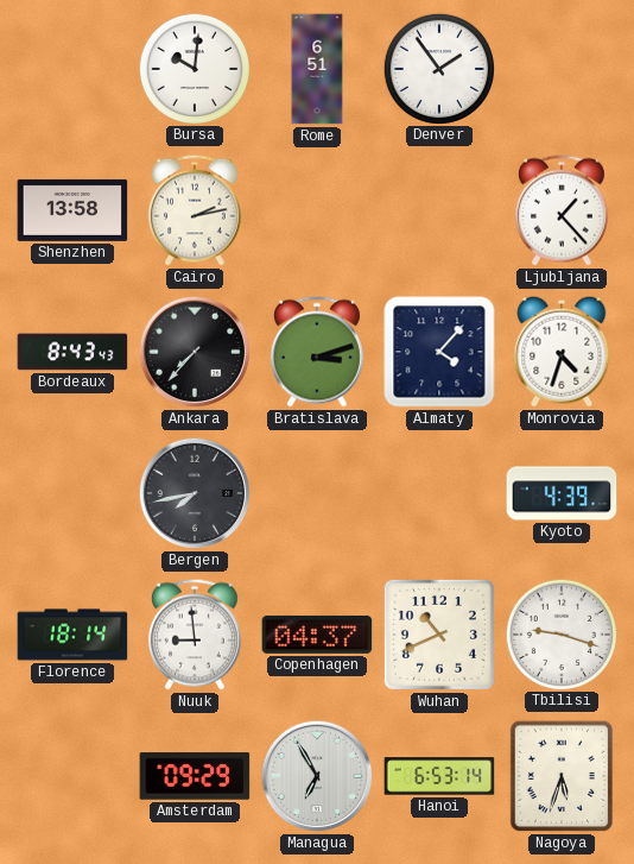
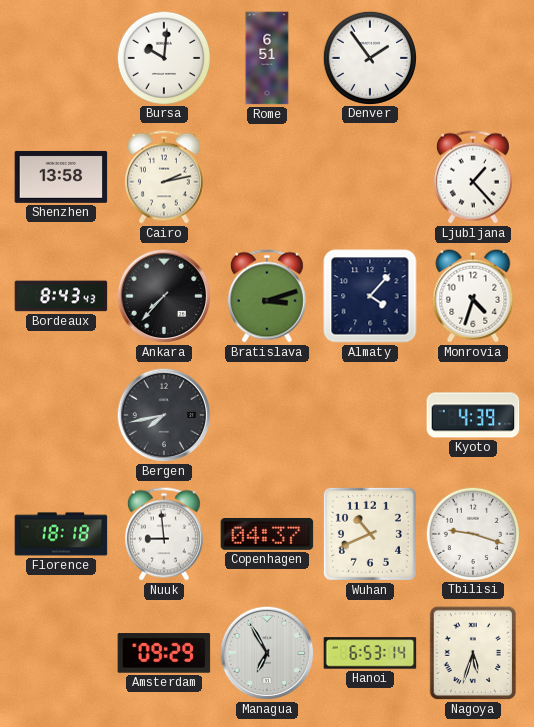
Florence: 18:14 -> 18:18
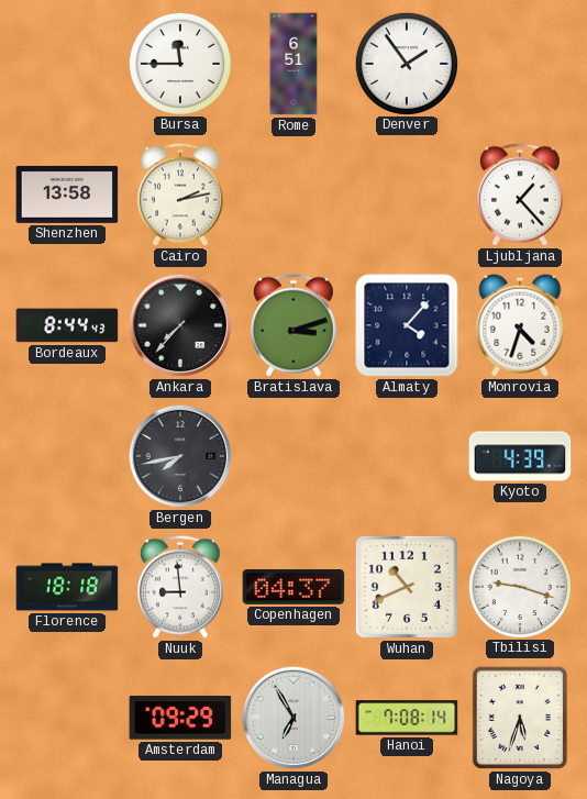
Bursa: 10:01 -> 11:45
Bordeaux: 8:43 -> 8:44
Hanoi: 6:53 -> 7:08
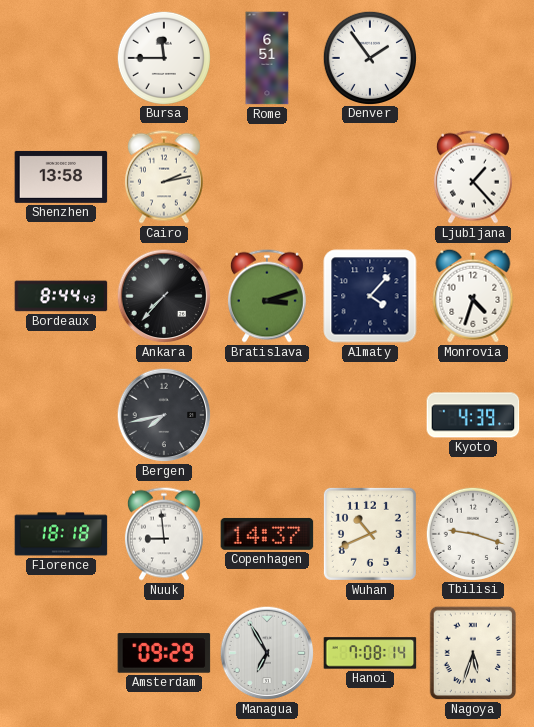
Copenhagen: 04:37 -> 14:37
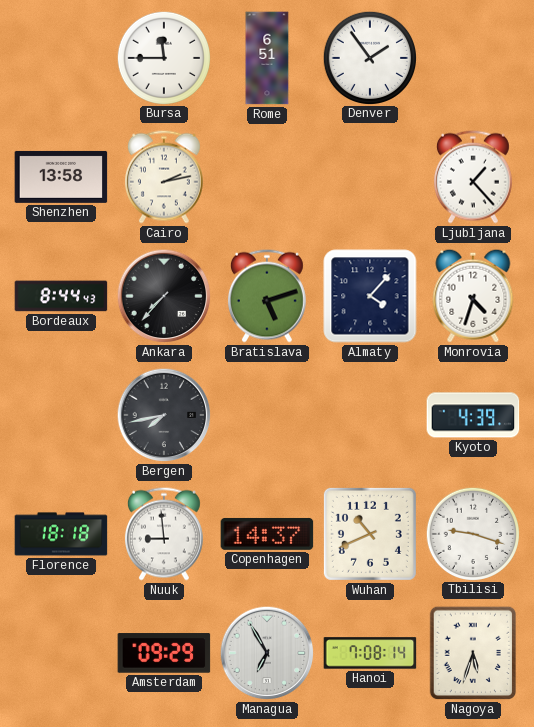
Bratislava: 3:12 -> 5:12
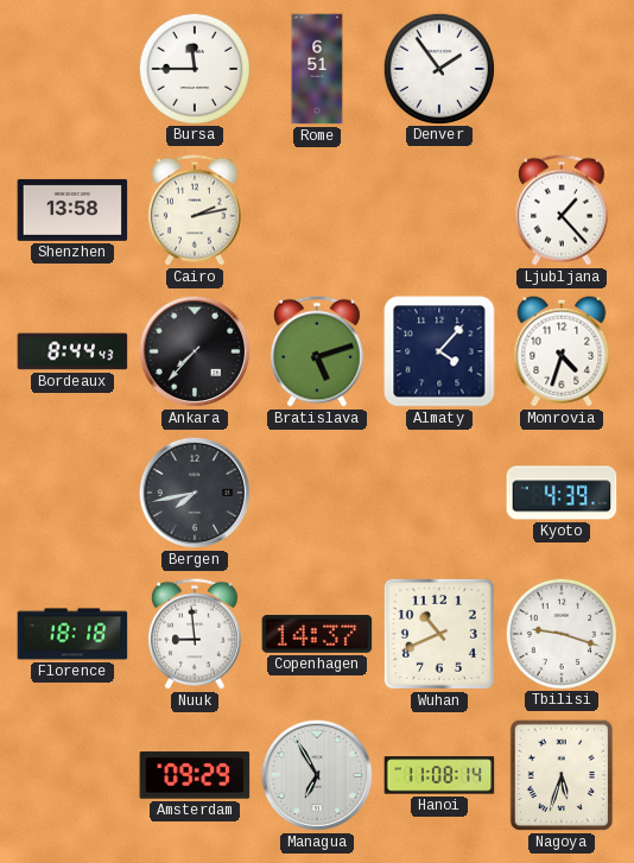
Hanoi: 7:08 -> 11:08
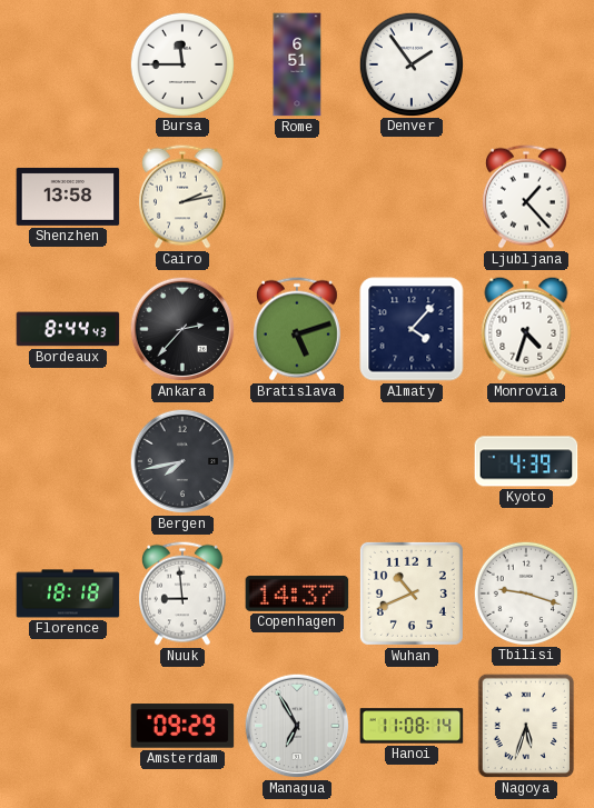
Ankara: 7:37 -> 2:37
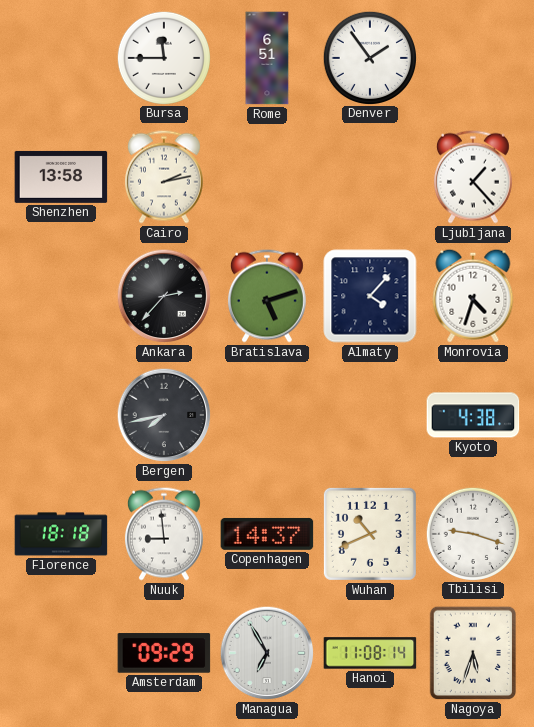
Bordeaux: 8:44 -> none
Kyoto: 4:39 -> 4:38
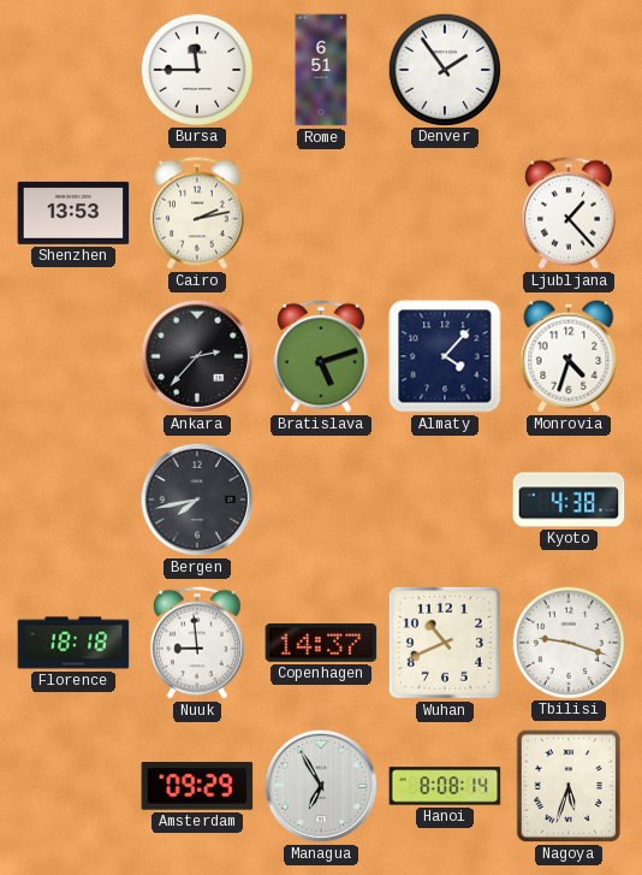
Shenzhen: 13:58 -> 13:53
Hanoi: 11:08 -> 8:08
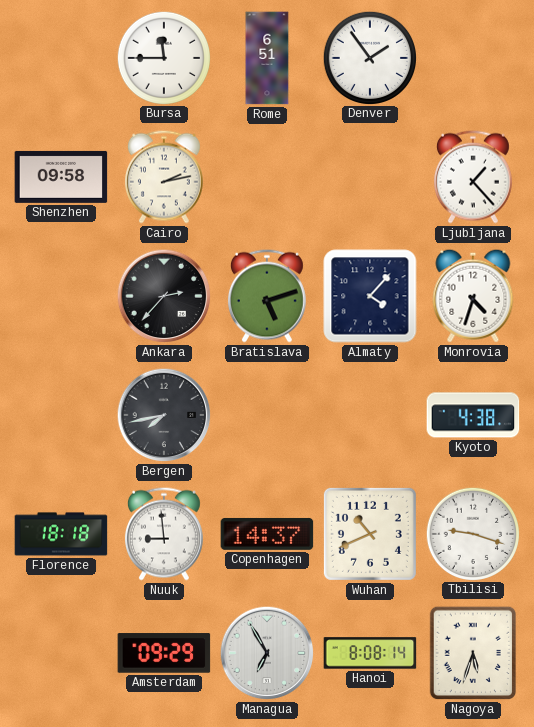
Shenzhen: 13:53 -> 09:58
